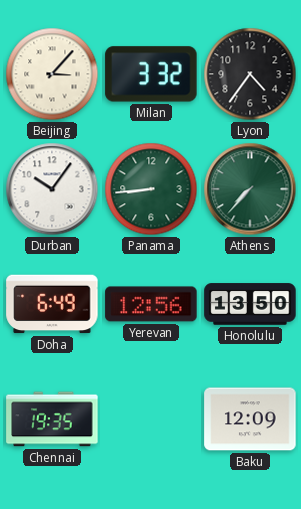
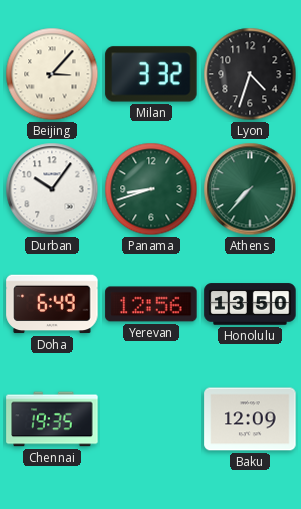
Lyon: 4:36 -> 4:33
Panama: 8:44 -> 8:42
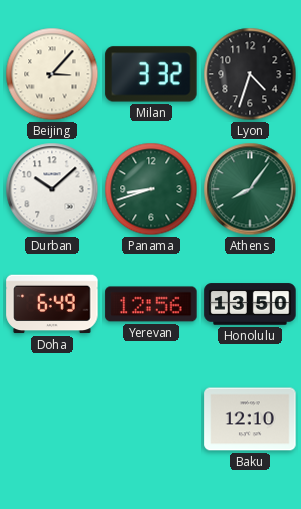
Durban: 10:06 -> 10:08
Athens: 7:37 -> 8:06
Chennai: 19:35 -> none
Baku: 12:09 -> 12:10
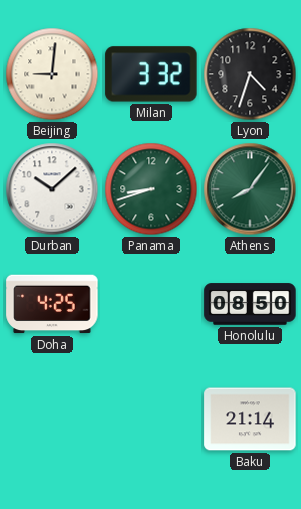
Beijing: 3:07 -> 9:01
Doha: 6:49 -> 4:25
Yerevan: 12:56 -> none
Honolulu: 13:50 -> 08:50
Baku: 12:10 -> 21:14
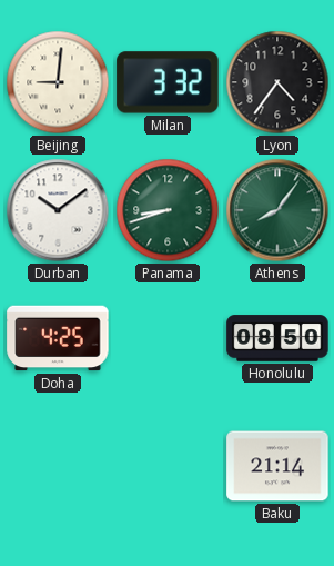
Lyon: 4:33 -> 4:36
Durban: 10:08 -> 10:09
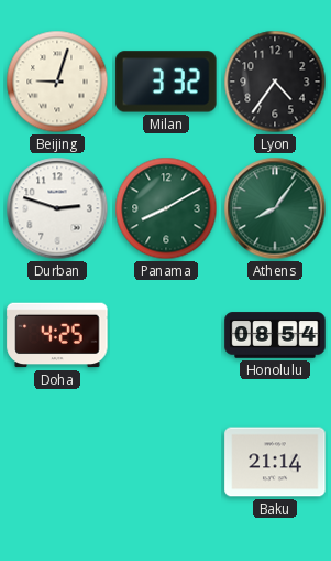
Beijing: 9:01 -> 9:03
Durban: 10:09 -> 2:48
Panama: 8:42 -> 8:10
Honolulu: 08:50 -> 08:54
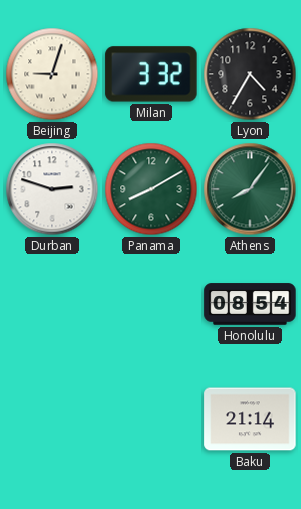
Lyon: 4:36 -> 4:35
Doha: 4:25 -> none
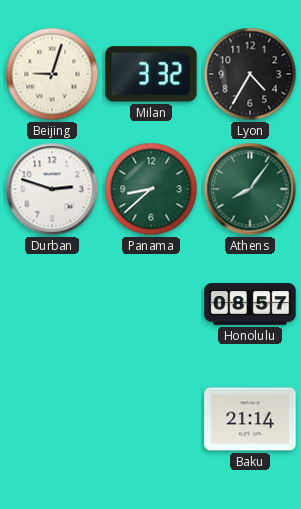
Panama: 8:10 -> 8:38
Honolulu: 08:54 -> 08:57
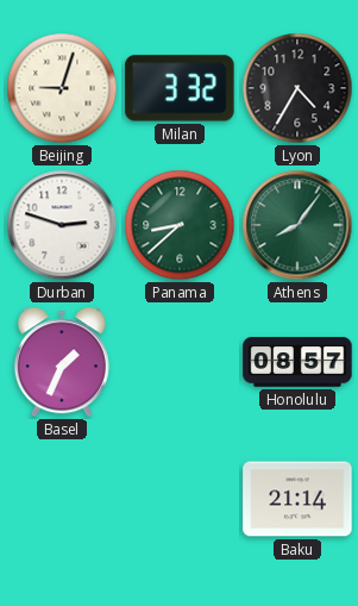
Basel: none -> 1:34
